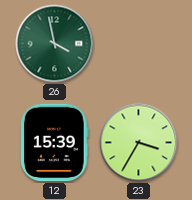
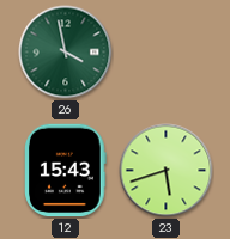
12: 15:39 -> 15:43
23: 3:35 -> 5:42
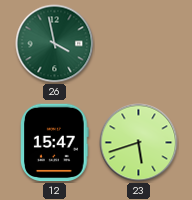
12: 15:43 -> 15:47
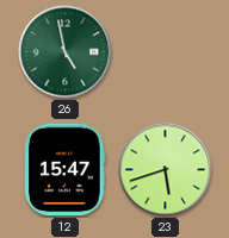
26: 3:58 -> 4:58
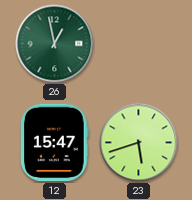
26: 4:58 -> 12:58
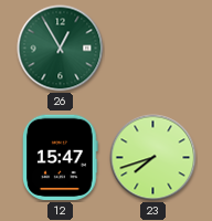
26: 12:58 -> 12:55
23: 5:42 -> 7:42
